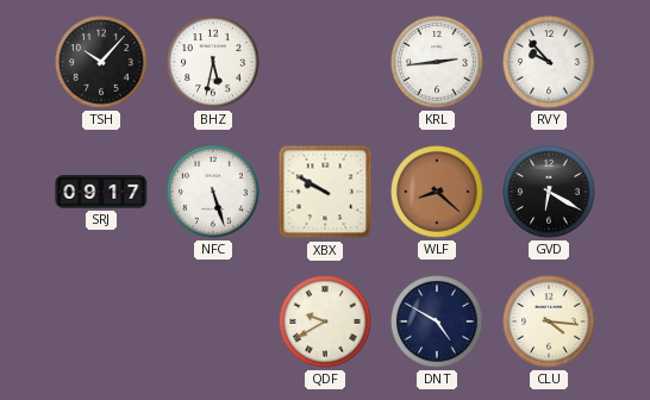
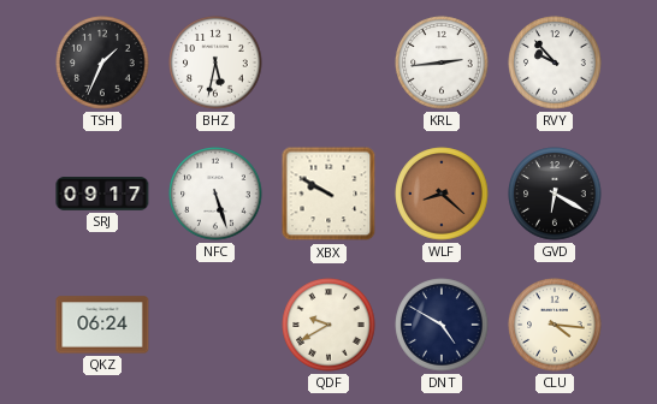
TSH: 10:07 -> 1:34
QKZ: none -> 06:24
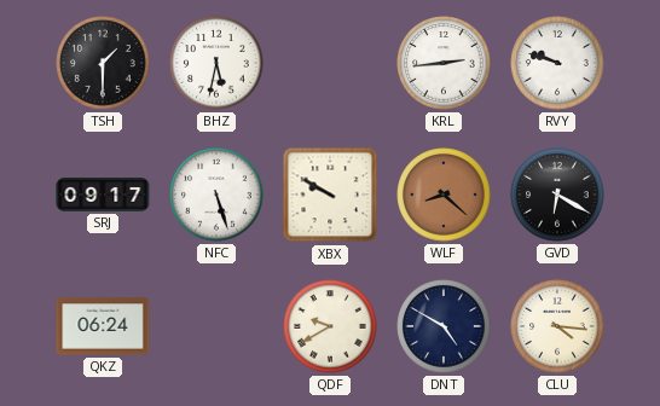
TSH: 1:34 -> 1:30
RVY: 9:53 -> 9:48
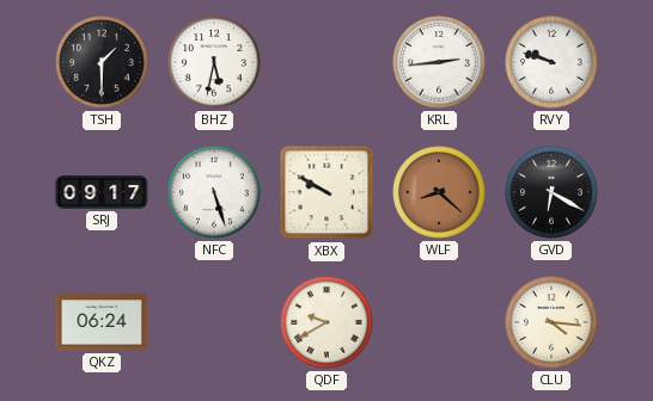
DNT: 4:50 -> none
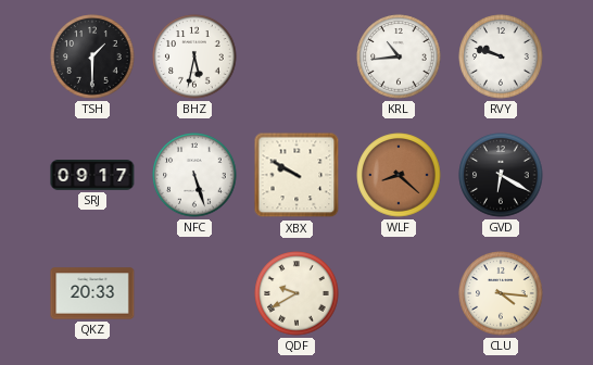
KRL: 2:44 -> 10:44
QKZ: 06:24 -> 20:33
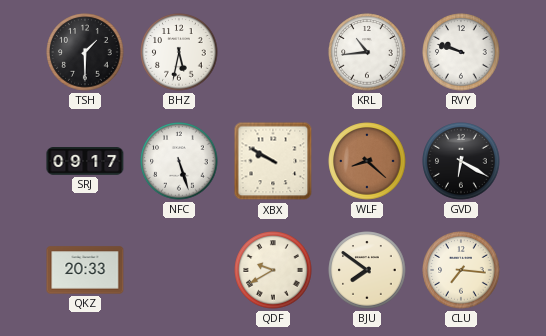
BJU: none -> 7:51
CLU: 4:16 -> 7:16
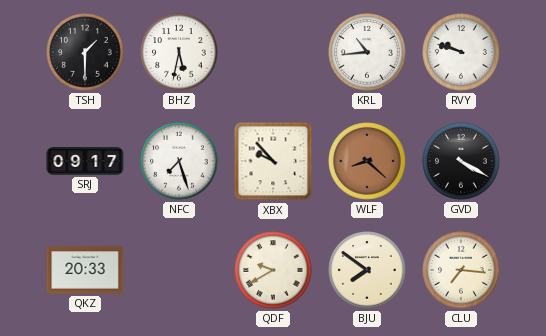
NFC: 5:27 -> 7:27
XBX: 9:50 -> 9:53
GVD: 6:20 -> 4:20
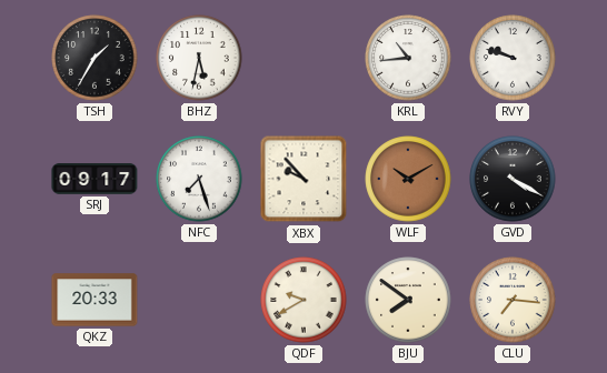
TSH: 1:30 -> 1:35
WLF: 8:22 -> 10:10
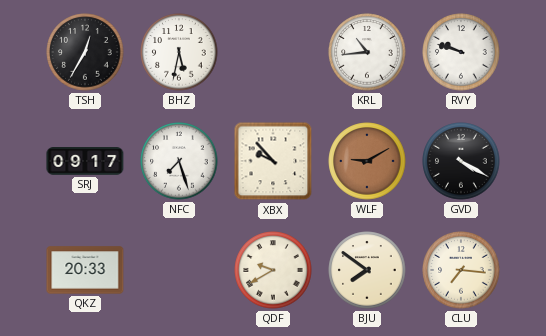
TSH: 1:35 -> 12:35
WLF: 10:10 -> 9:10
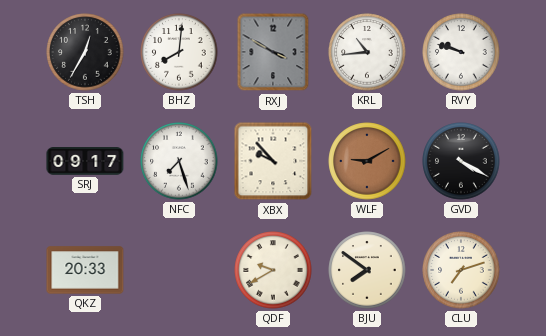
BHZ: 5:32 -> 8:01
RXJ: none -> 3:50
CLU: 7:16 -> 7:12
